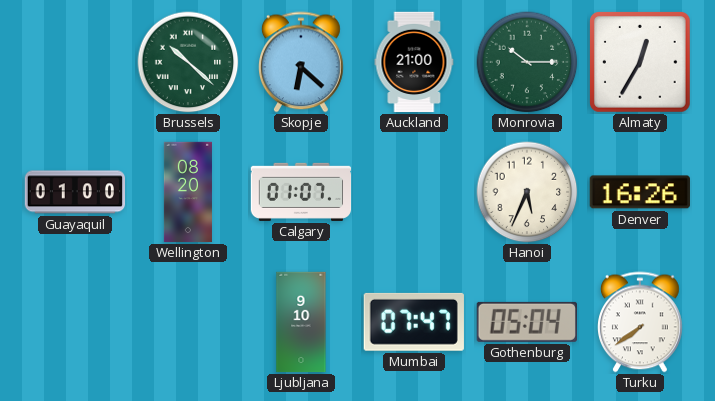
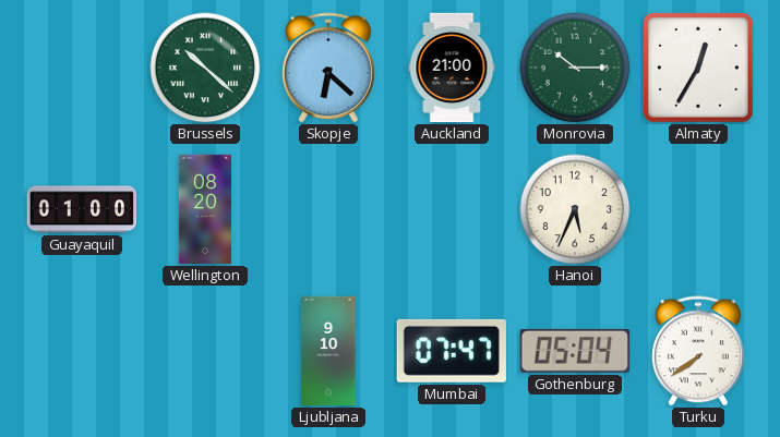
Calgary: 01:07 -> none
Denver: 16:26 -> none
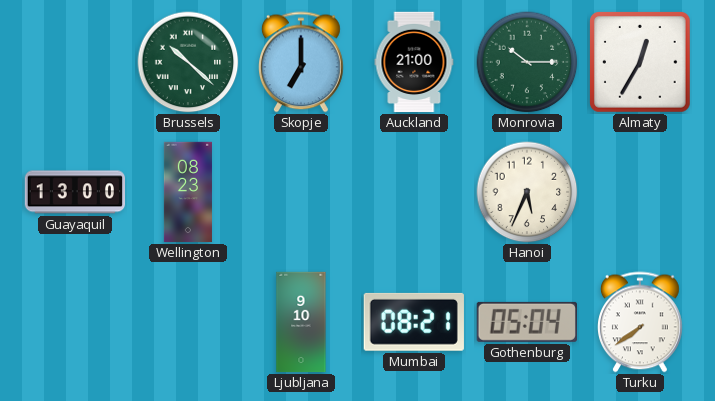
Skopje: 6:22 -> 7:00
Guayaquil: 01:00 -> 13:00
Wellington: 08:20 -> 08:23
Mumbai: 07:47 -> 08:21
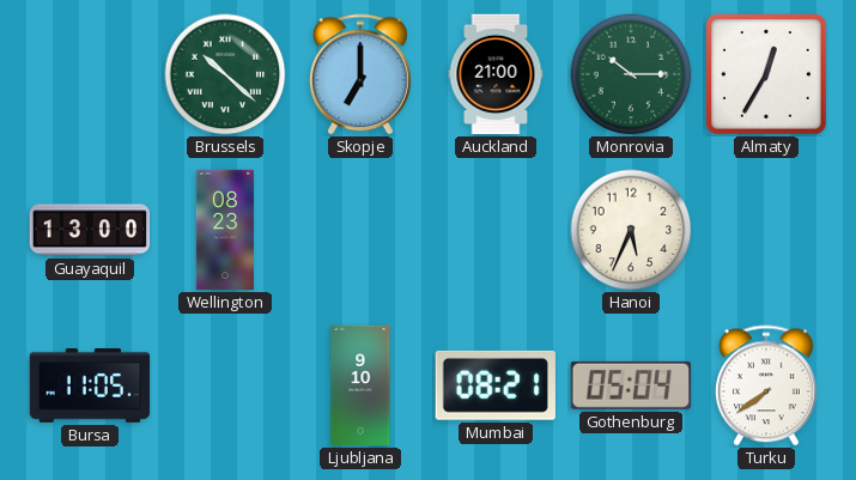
Bursa: none -> 11:05
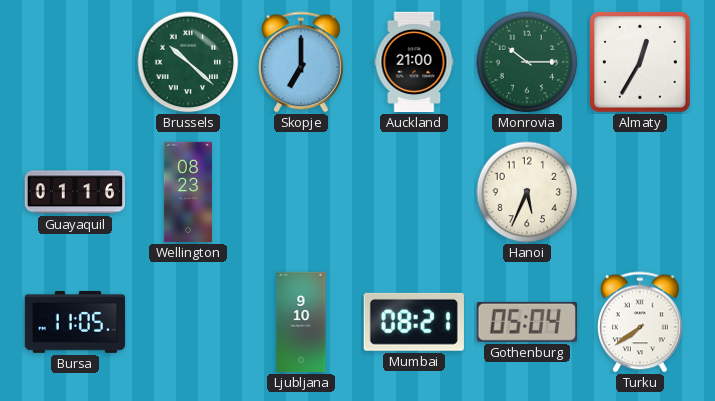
Guayaquil: 13:00 -> 01:16
